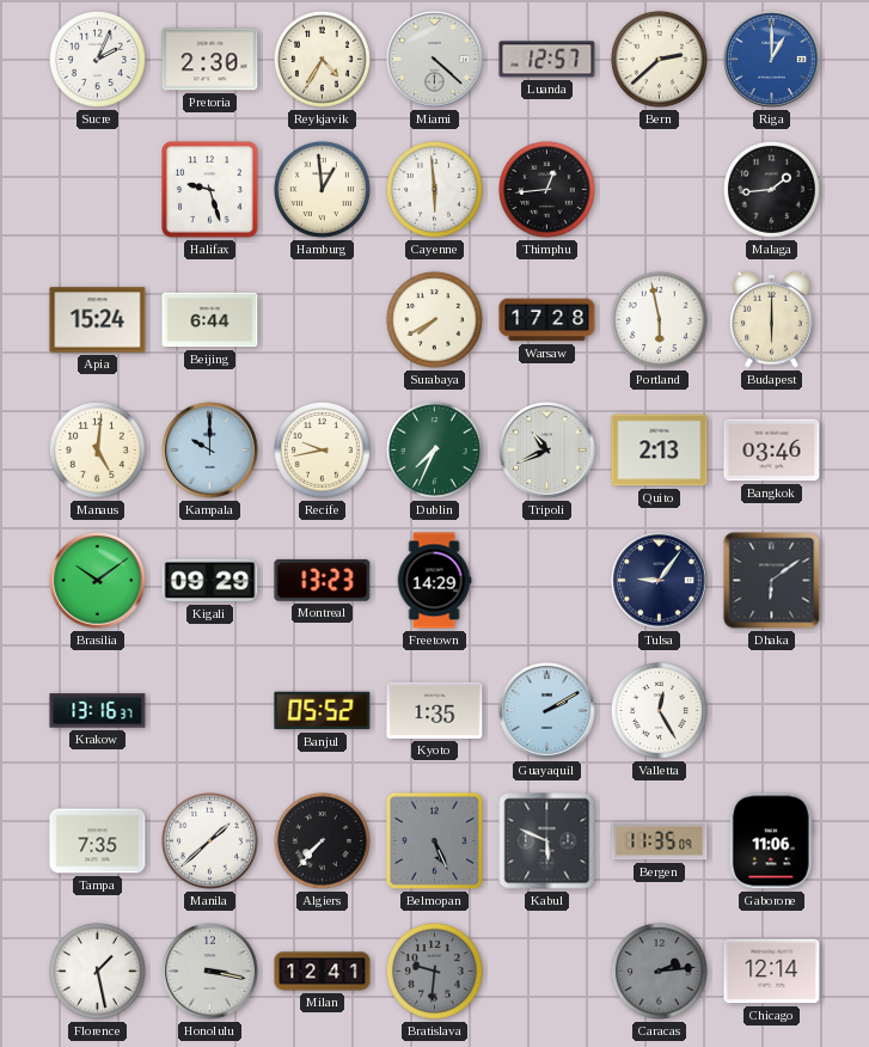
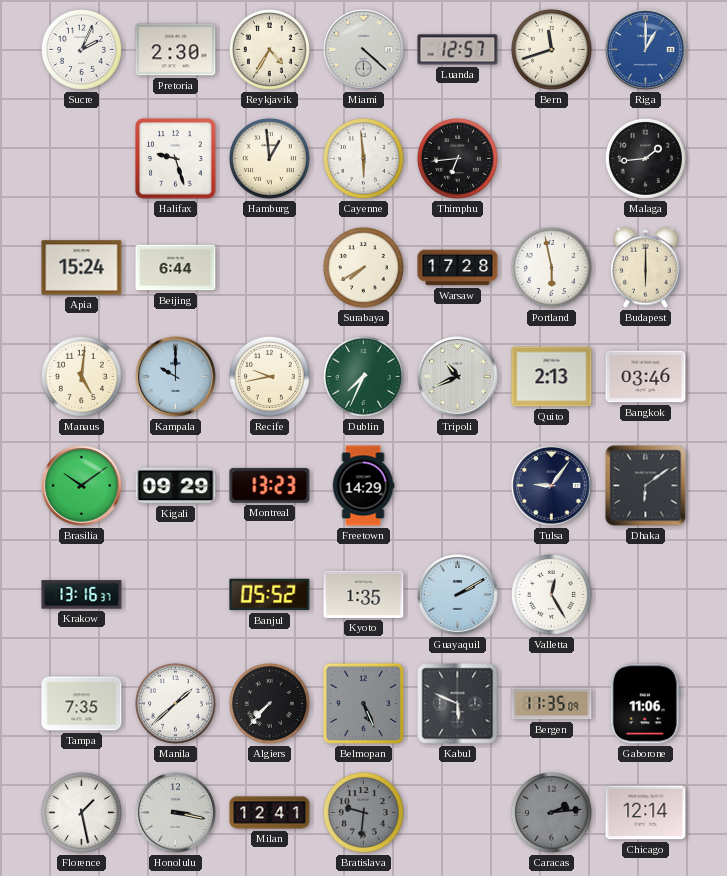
Bern: 2:38 -> 11:42
Thimphu: 12:44 -> 6:44
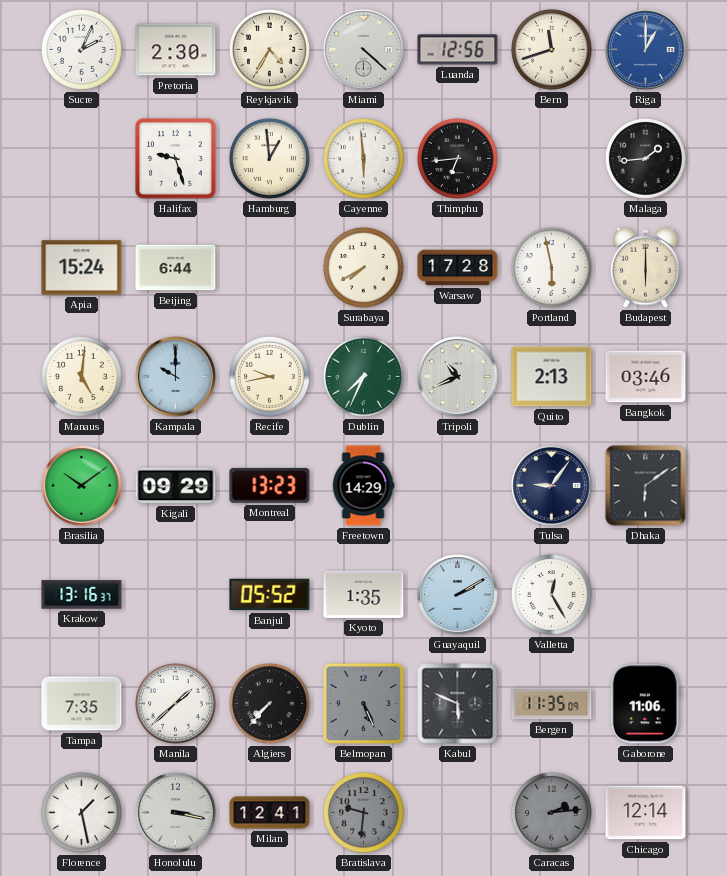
Luanda: 12:57 -> 12:56
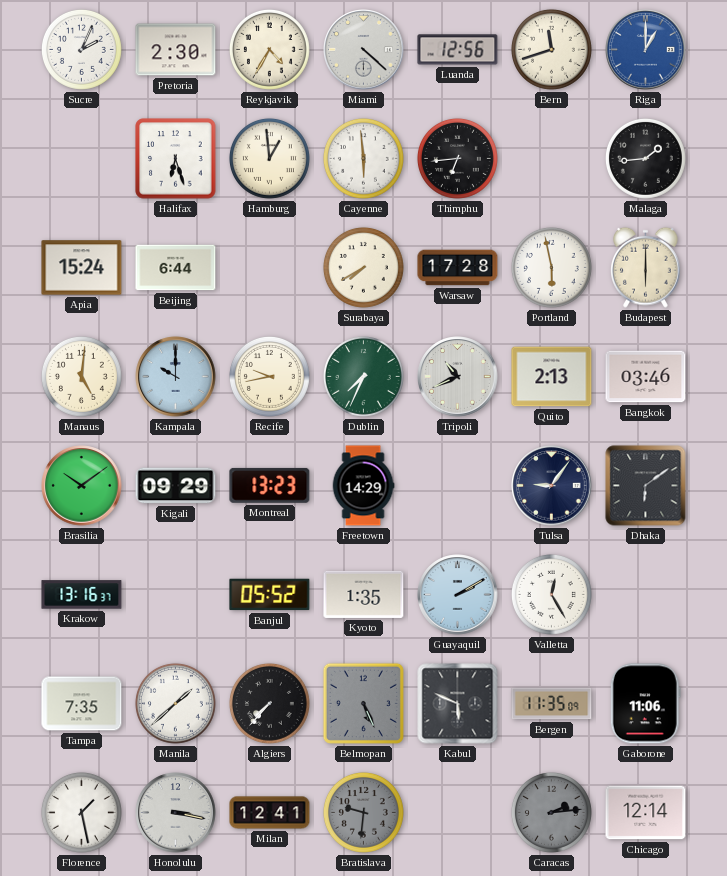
Halifax: 9:27 -> 6:27
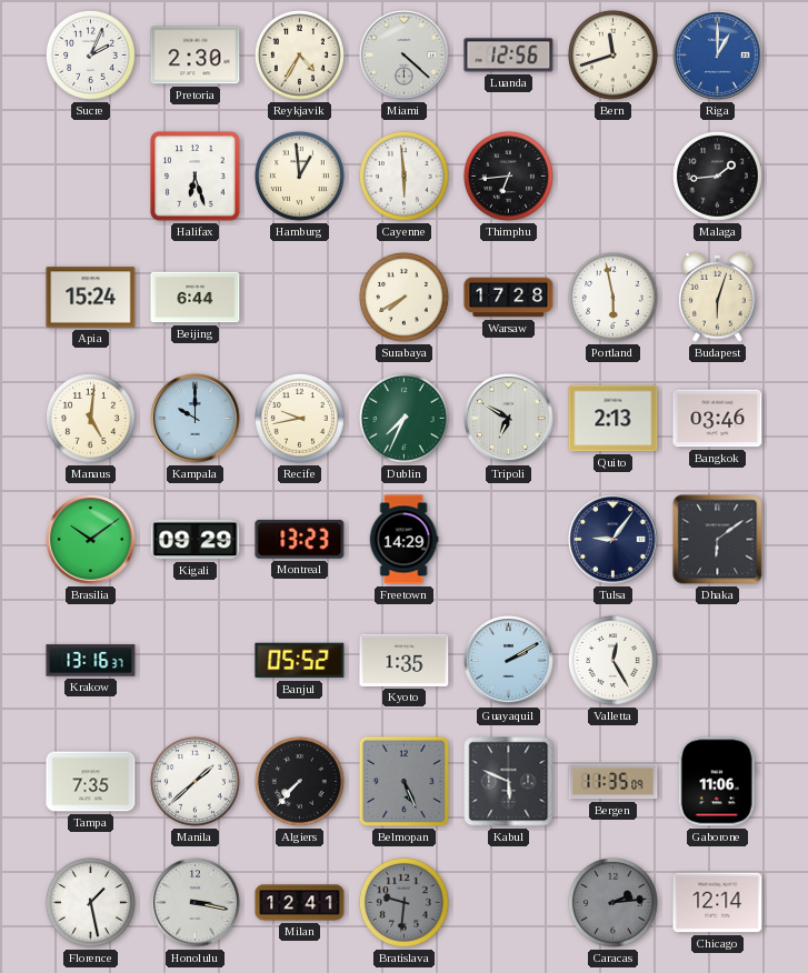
Budapest: 6:00 -> 6:03
Tripoli: 10:41 -> 6:50
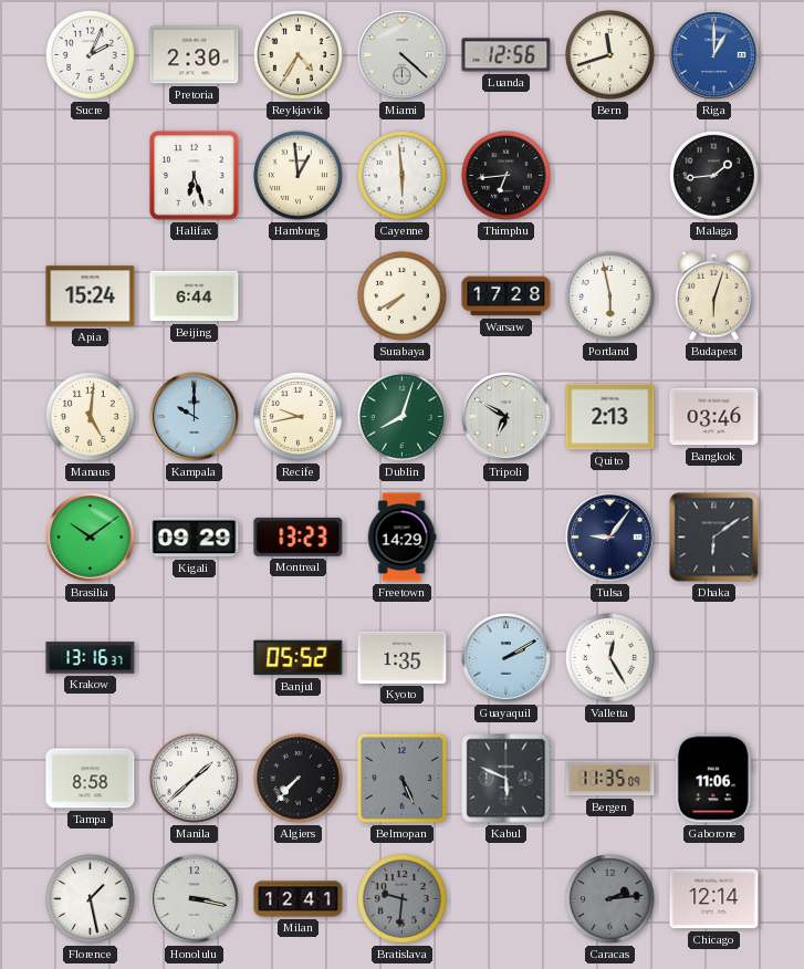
Dublin: 7:34 -> 8:03
Tampa: 7:35 -> 8:58
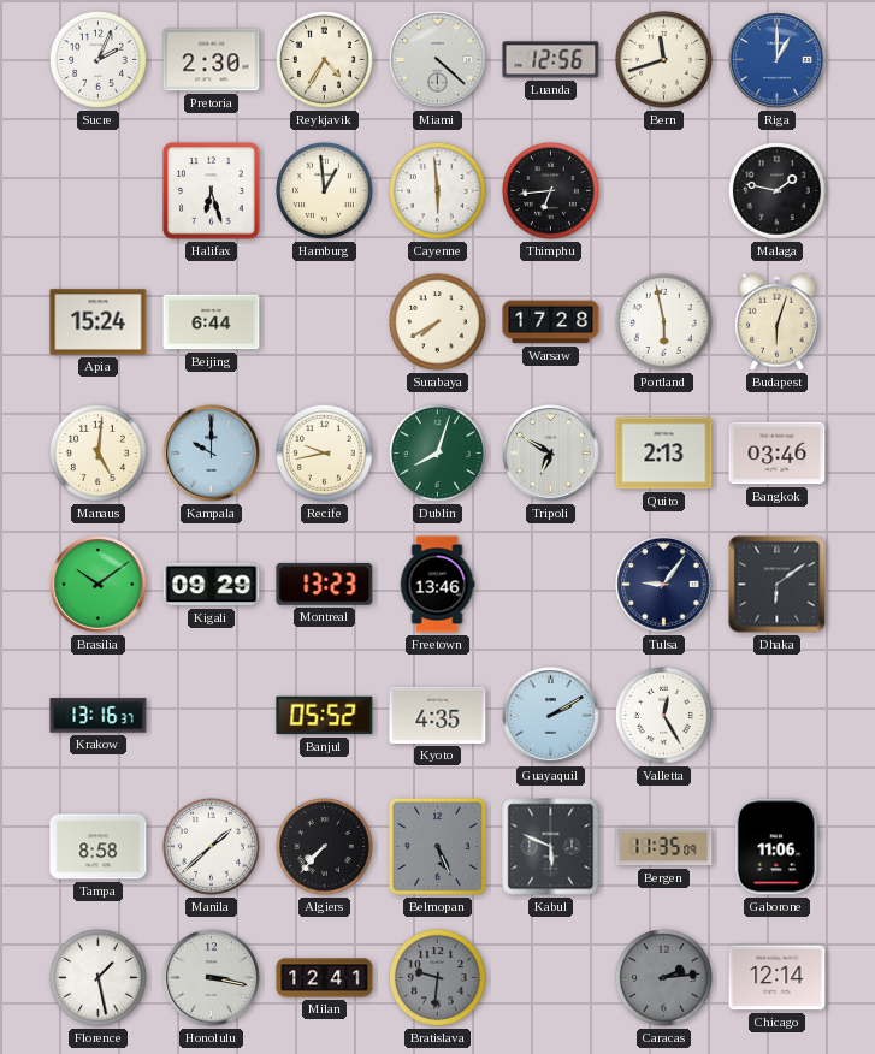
Malaga: 1:44 -> 1:47
Freetown: 14:29 -> 13:46
Kyoto: 1:35 -> 4:35
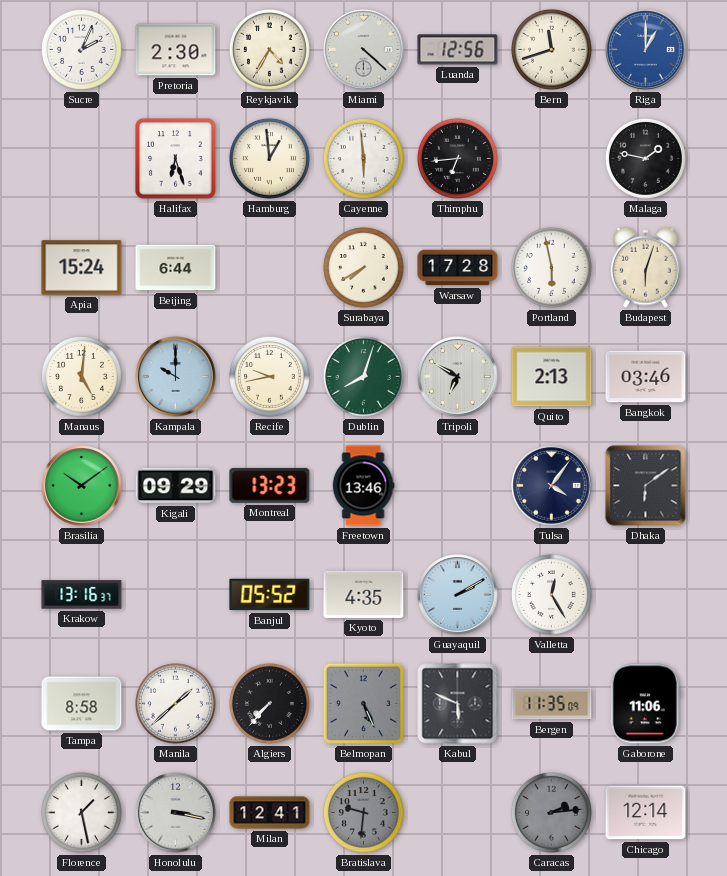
Tulsa: 9:06 -> 4:06
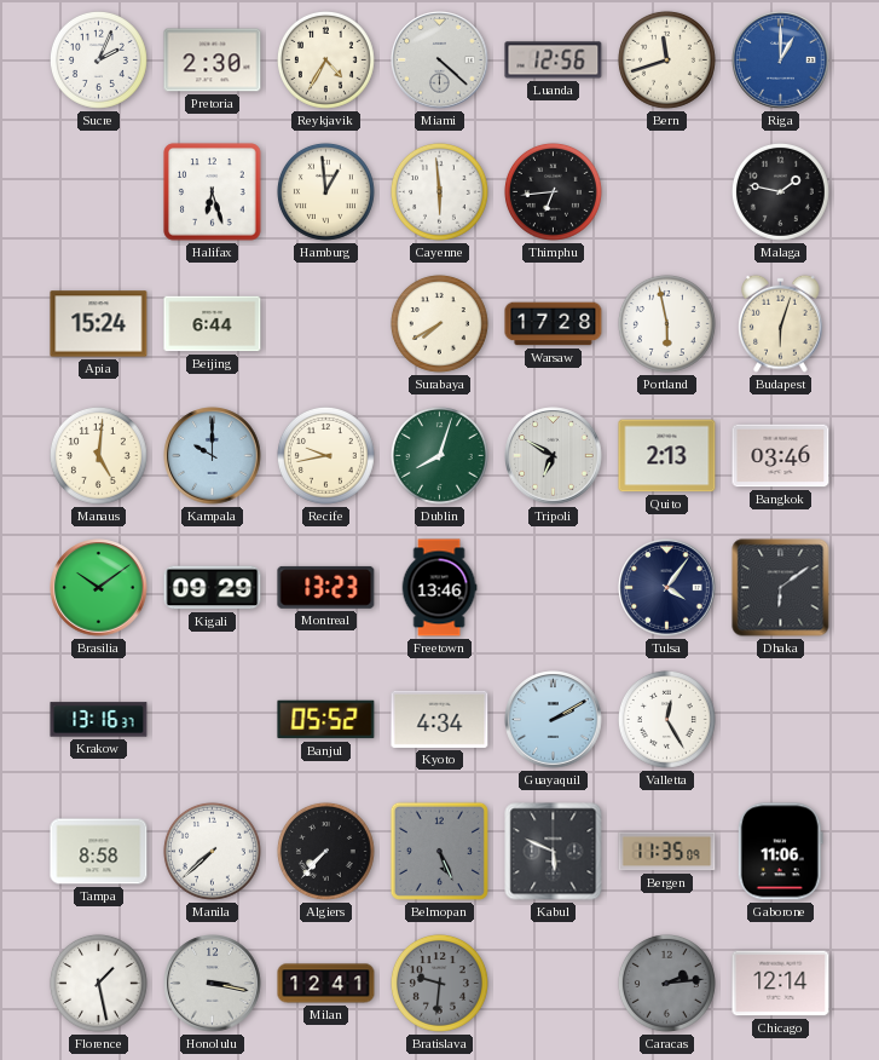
Kyoto: 4:35 -> 4:34
Manila: 1:38 -> 7:38
